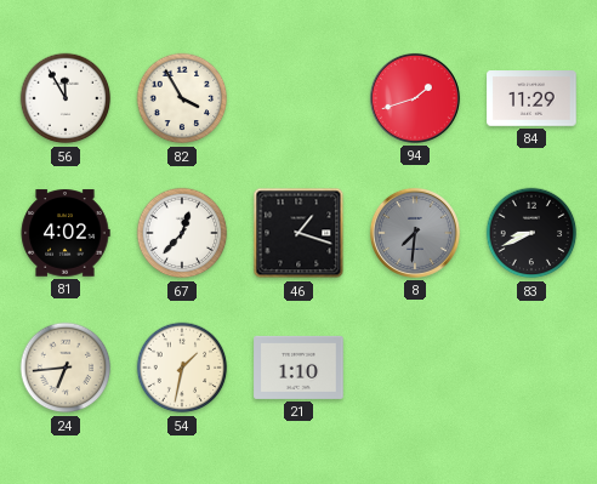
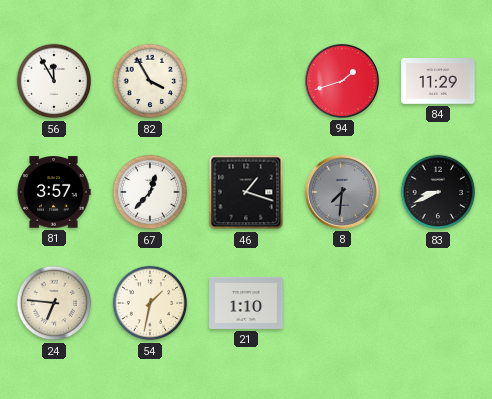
81: 4:02 -> 3:57
24: 6:44 -> 6:46
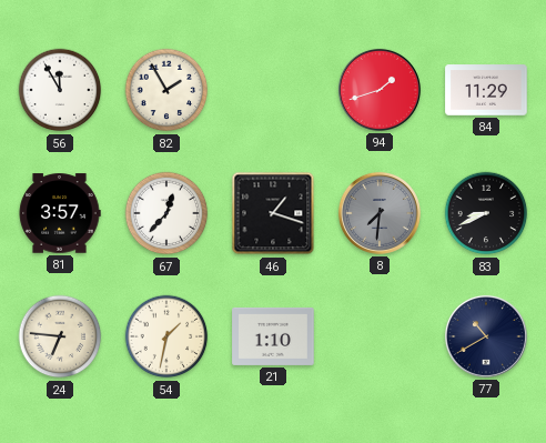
82: 3:55 -> 1:55
77: none -> 10:40
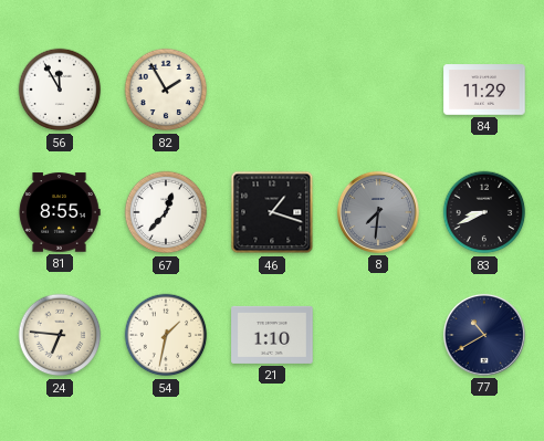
94: 1:42 -> none
81: 3:57 -> 8:55
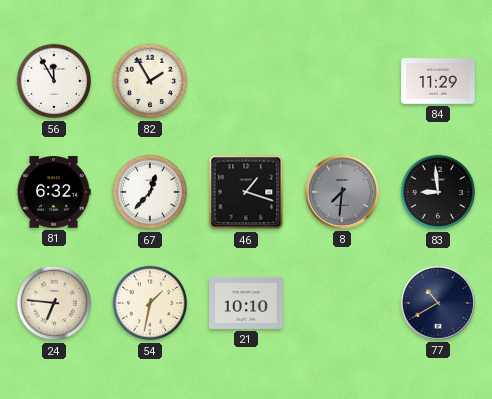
81: 8:55 -> 6:32
83: 8:41 -> 8:59
21: 1:10 -> 10:10
